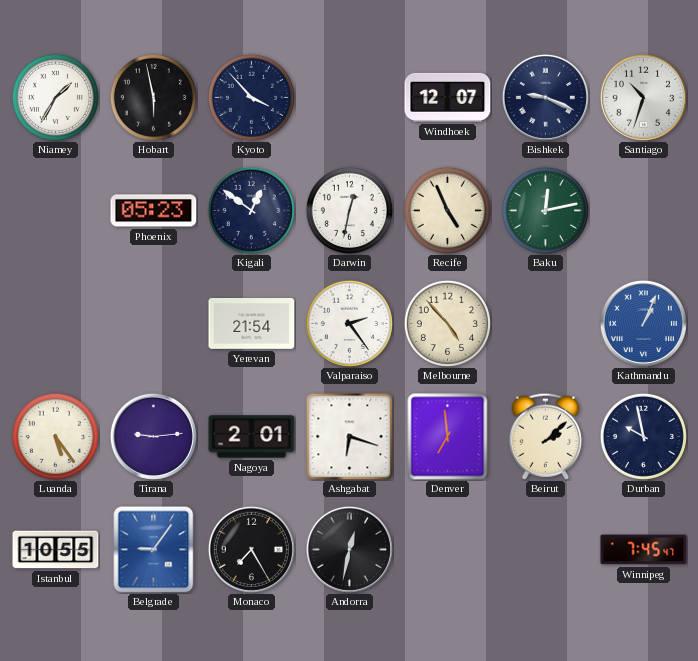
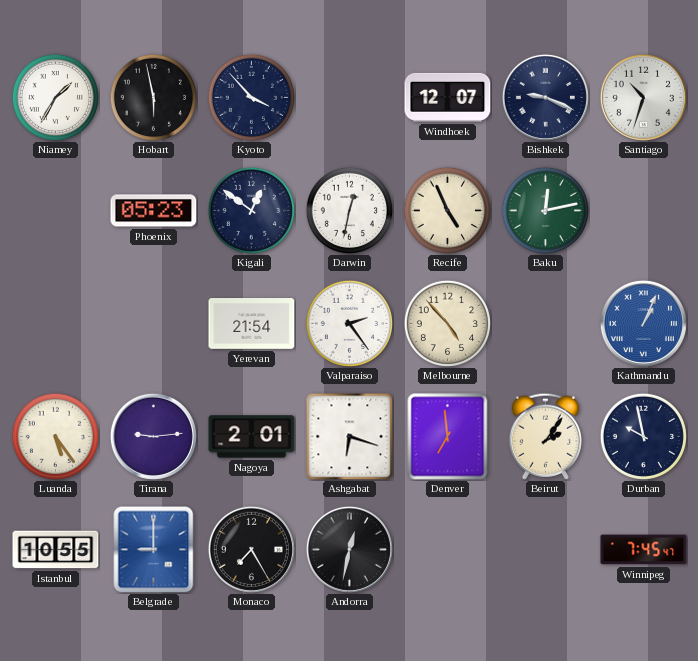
Beirut: 2:08 -> 2:06
Belgrade: 9:06 -> 9:00
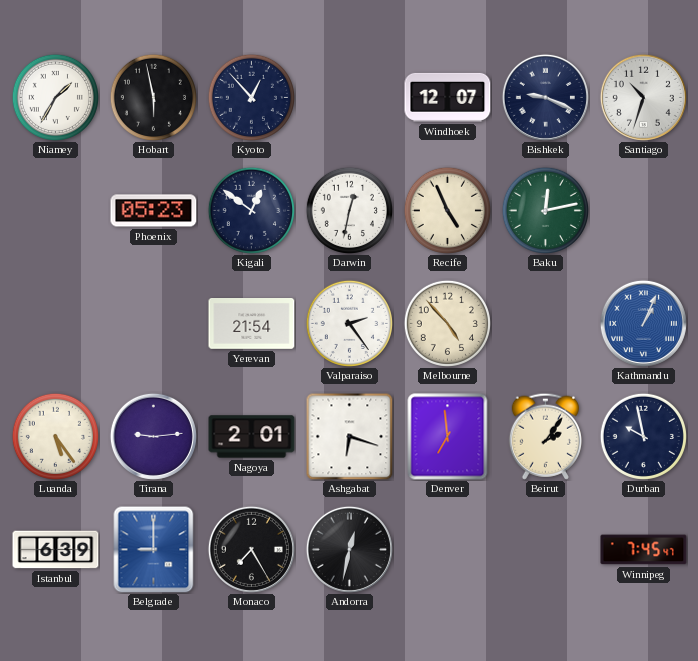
Kyoto: 3:53 -> 12:53
Istanbul: 10:55 -> 6:39
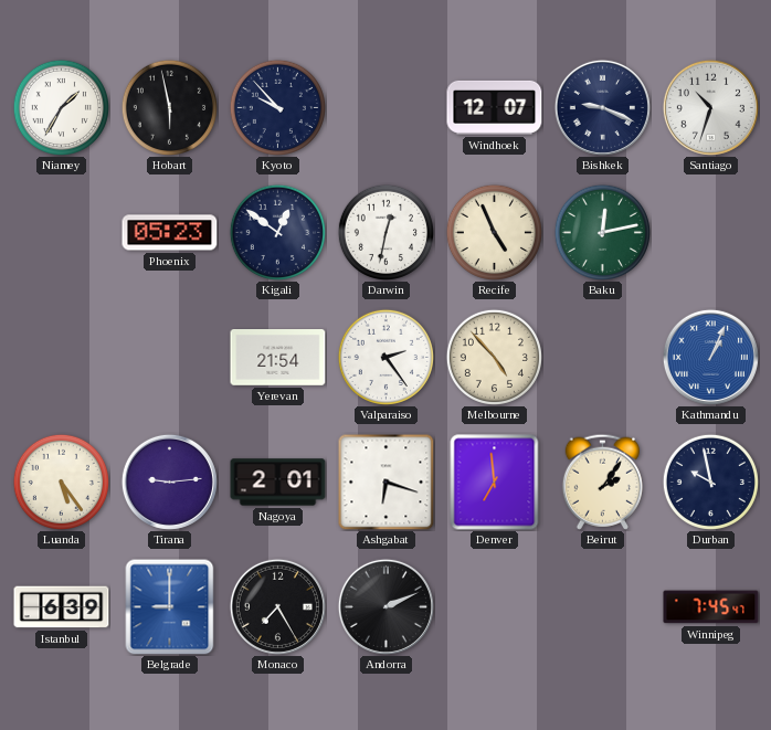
Kyoto: 12:53 -> 9:53
Andorra: 12:32 -> 2:11
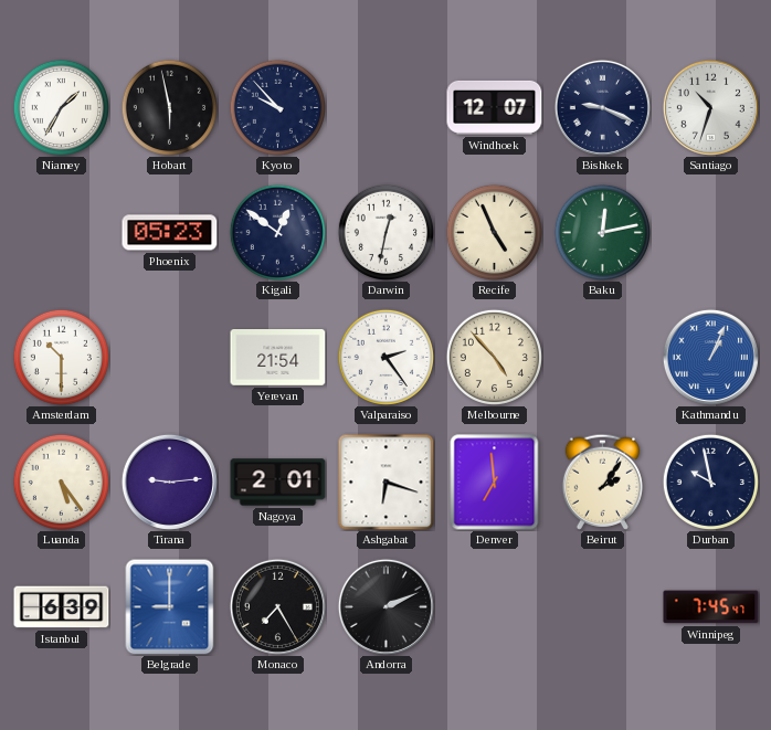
Amsterdam: none -> 10:30
